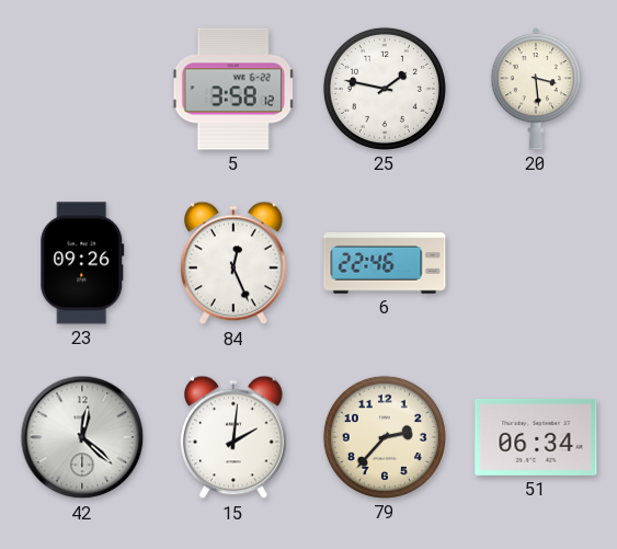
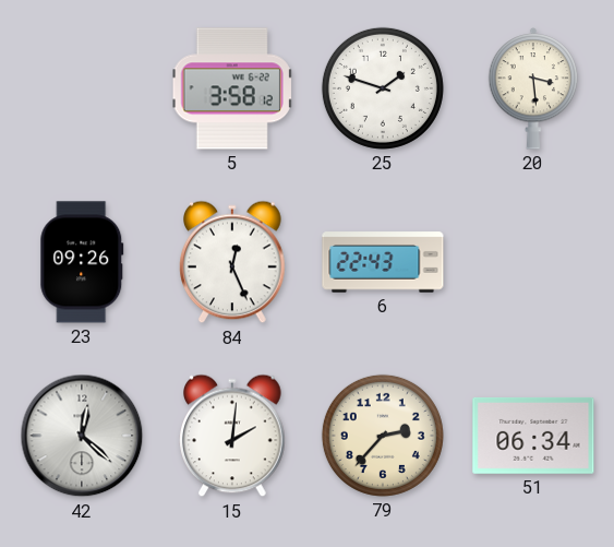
25: 1:47 -> 1:48
6: 22:46 -> 22:43
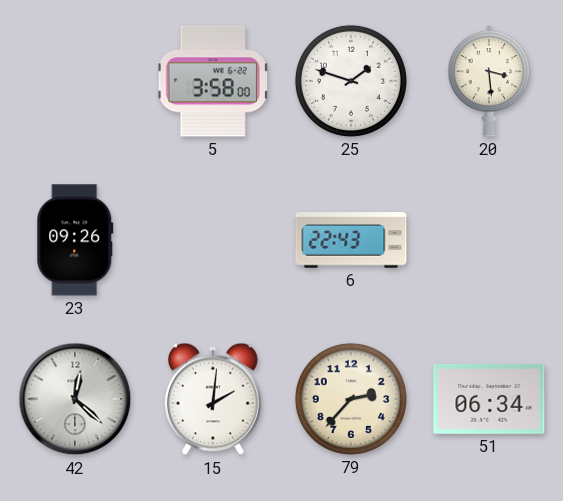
5: 3:58:12 -> 3:58:00
84: 12:26 -> none
